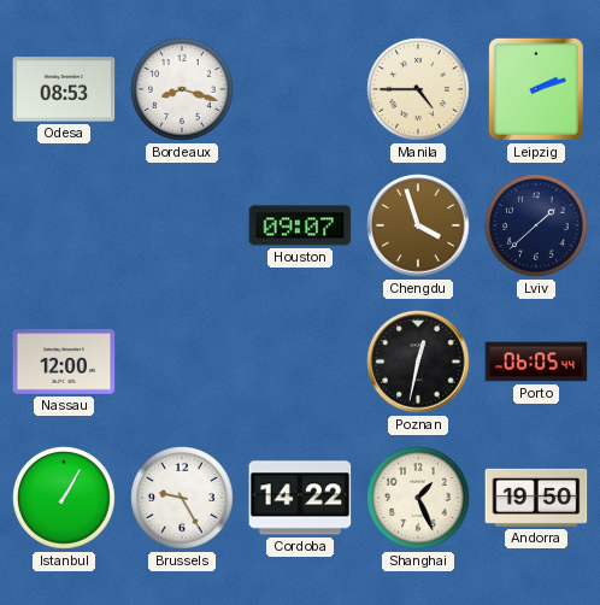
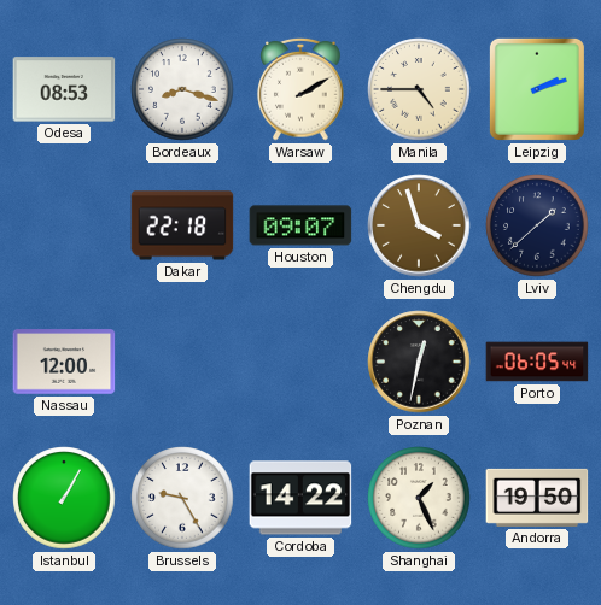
Warsaw: none -> 2:10
Dakar: none -> 22:18
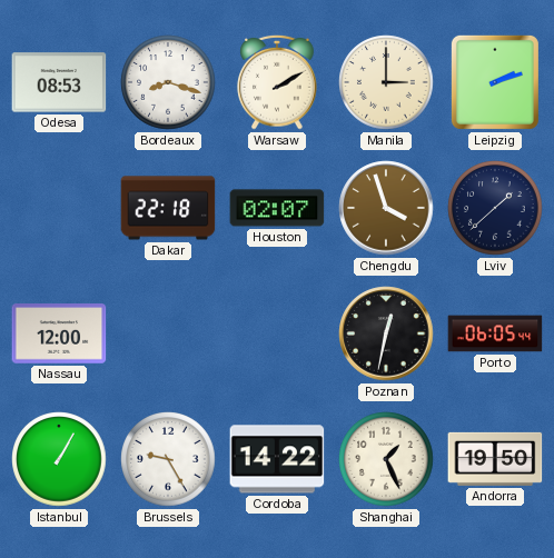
Manila: 4:45 -> 3:00
Houston: 09:07 -> 02:07
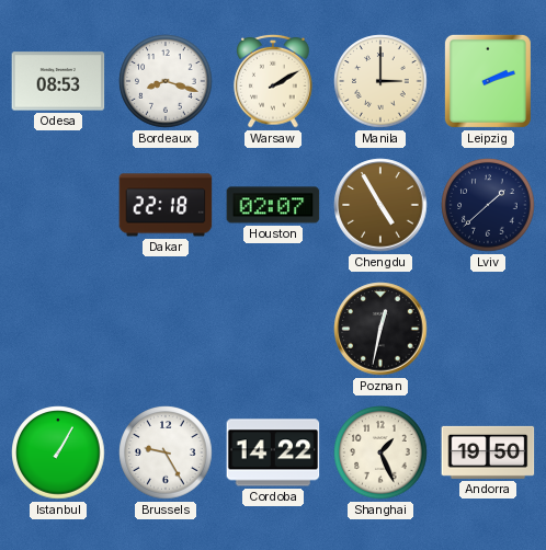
Chengdu: 3:57 -> 4:55
Nassau: 12:00 -> none
Porto: 06:05 -> none
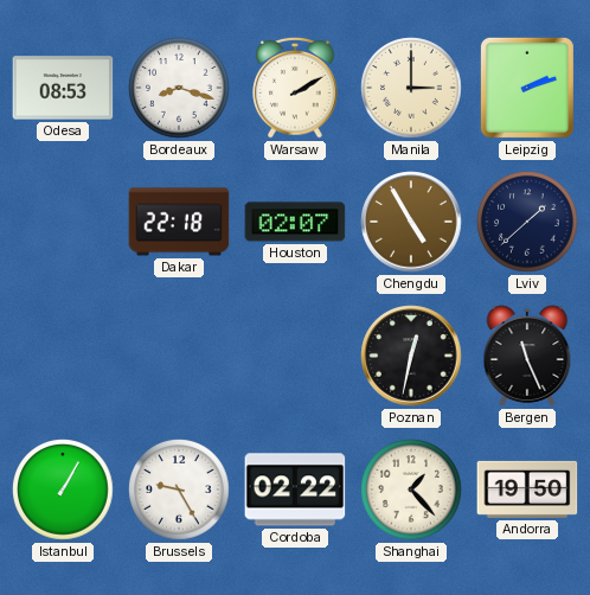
Bergen: none -> 11:26
Cordoba: 14:22 -> 02:22
Shanghai: 1:26 -> 1:23
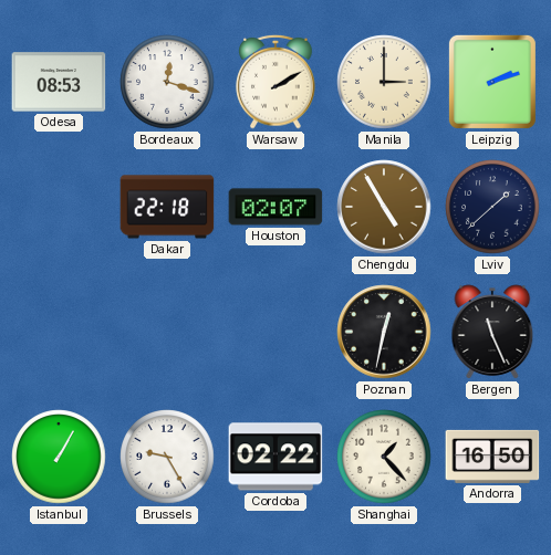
Bordeaux: 8:18 -> 12:18
Andorra: 19:50 -> 16:50
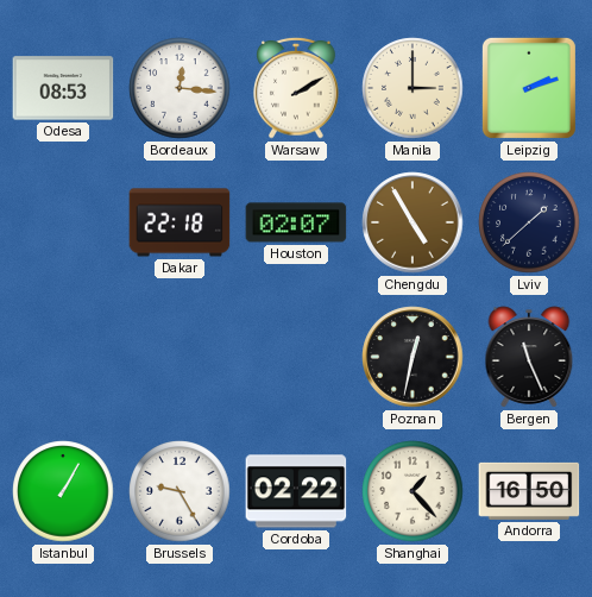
Bordeaux: 12:18 -> 12:16
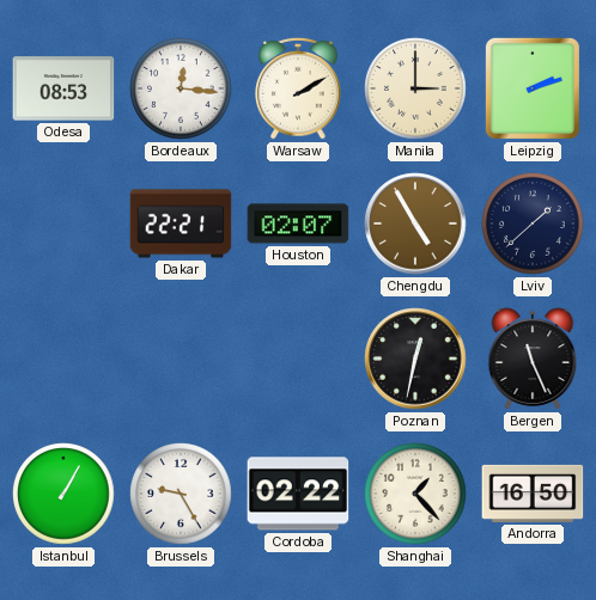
Dakar: 22:18 -> 22:21
